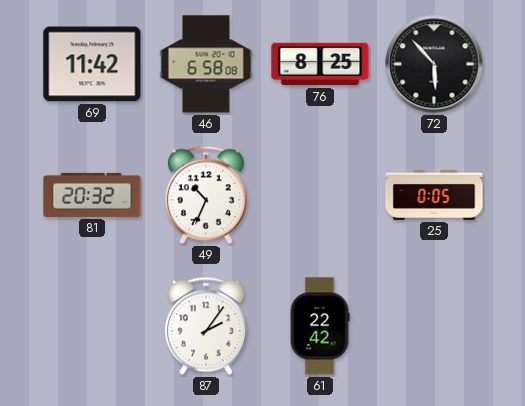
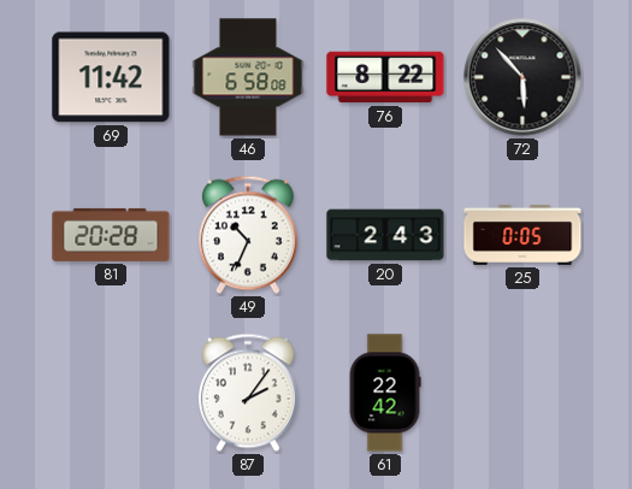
76: 8:25 -> 8:22
81: 20:32 -> 20:28
20: none -> 2:43
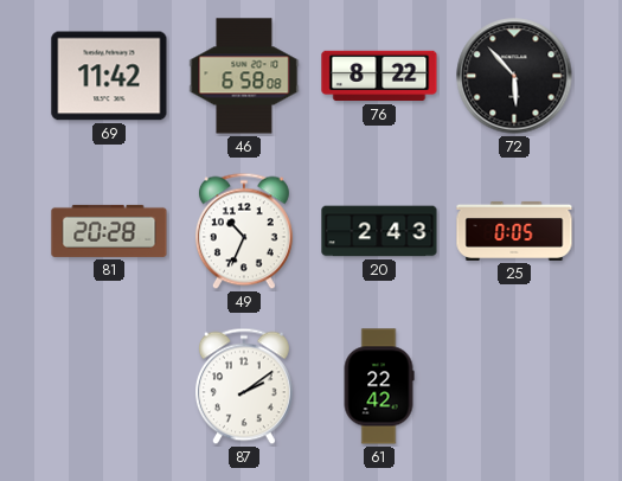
87: 2:06 -> 2:09
